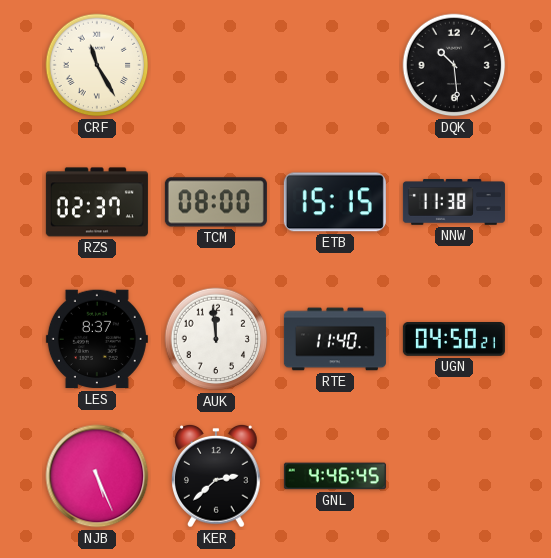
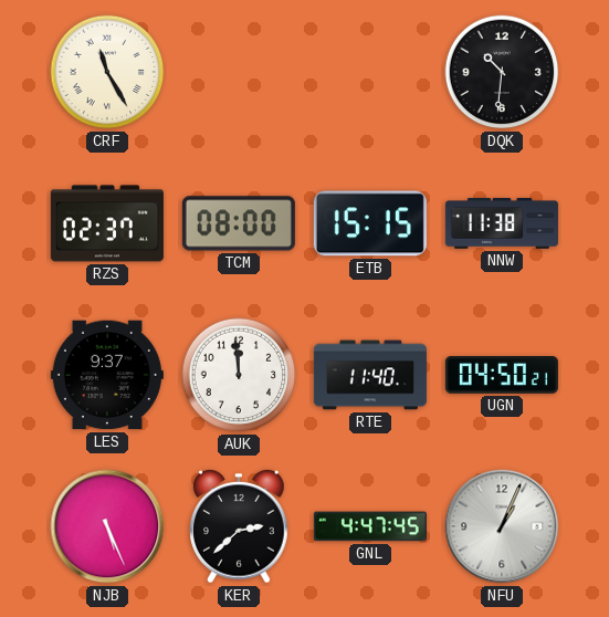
DQK: 10:29 -> 10:31
LES: 8:37 -> 9:37
GNL: 4:46 -> 4:47
NFU: none -> 1:04
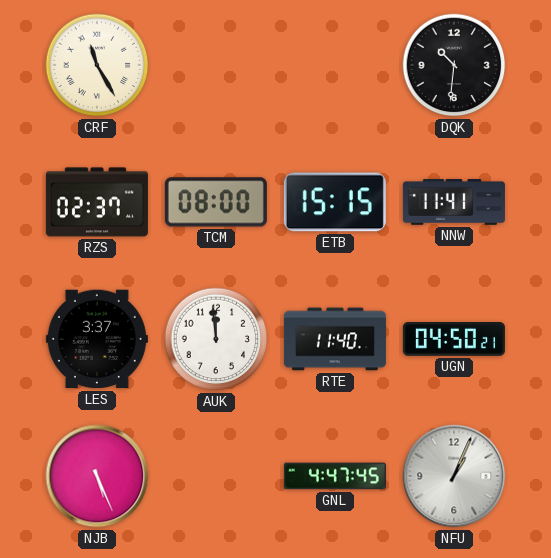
NNW: 11:38 -> 11:41
LES: 9:37 -> 3:37
KER: 2:38 -> none
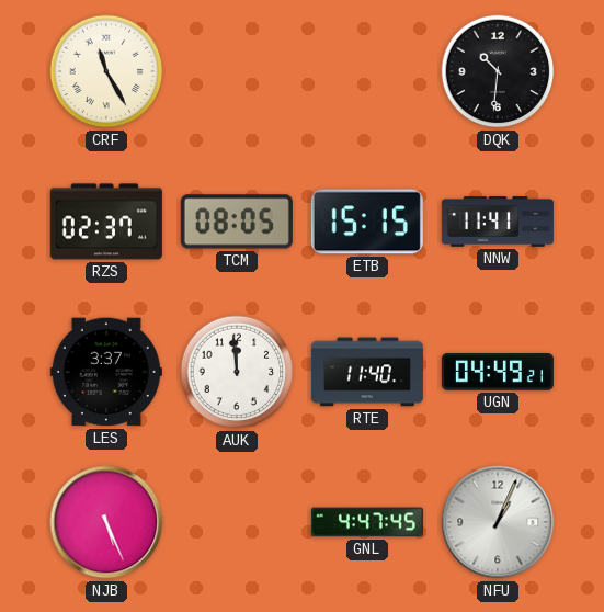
TCM: 08:00 -> 08:05
UGN: 04:50 -> 04:49
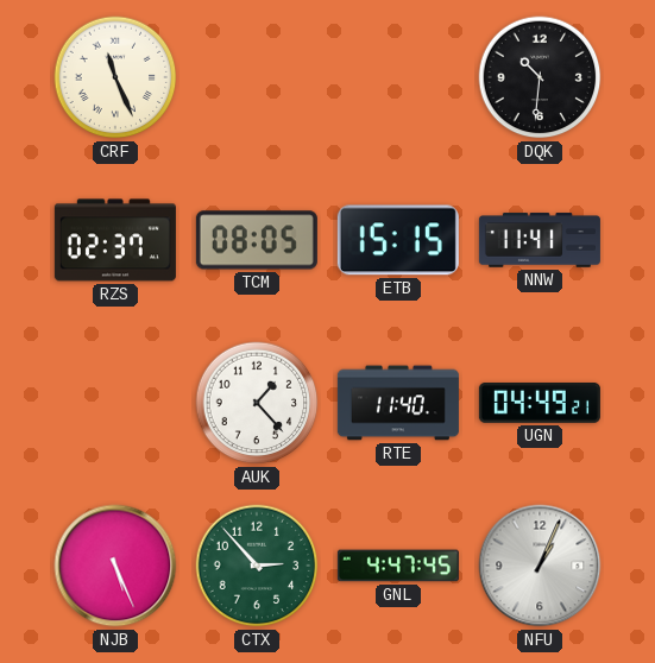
CRF: 11:25 -> 11:26
LES: 3:37 -> none
AUK: 11:59 -> 1:23
CTX: none -> 2:53
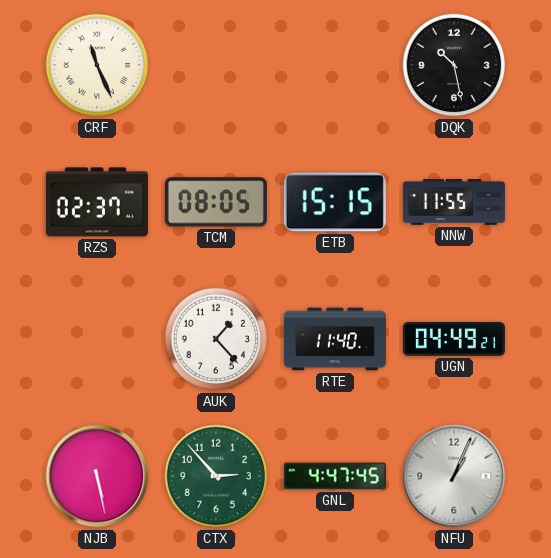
DQK: 10:31 -> 10:28
NNW: 11:41 -> 11:55
NJB: 5:26 -> 5:28
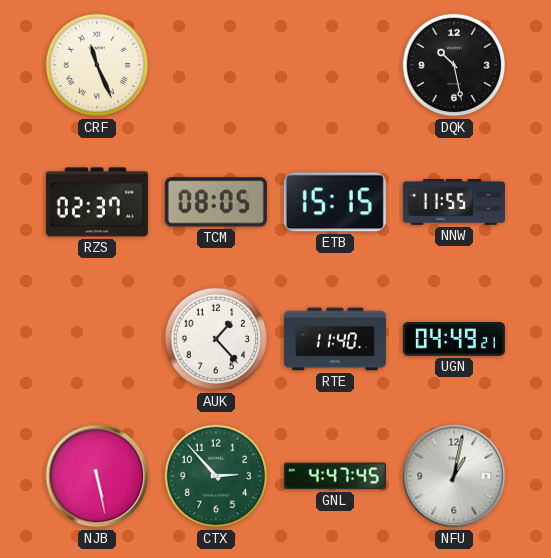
NFU: 1:04 -> 1:02
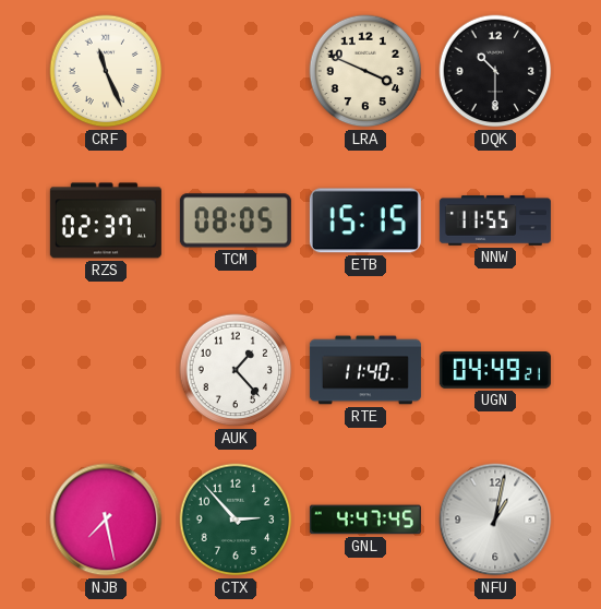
LRA: none -> 3:49
DQK: 10:28 -> 10:30
NJB: 5:28 -> 7:28
